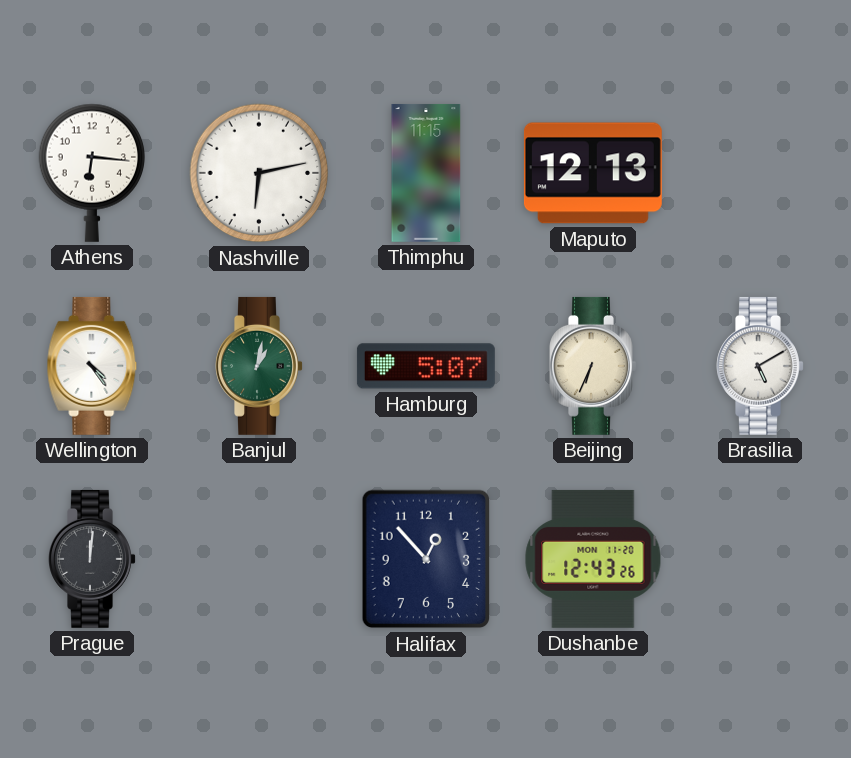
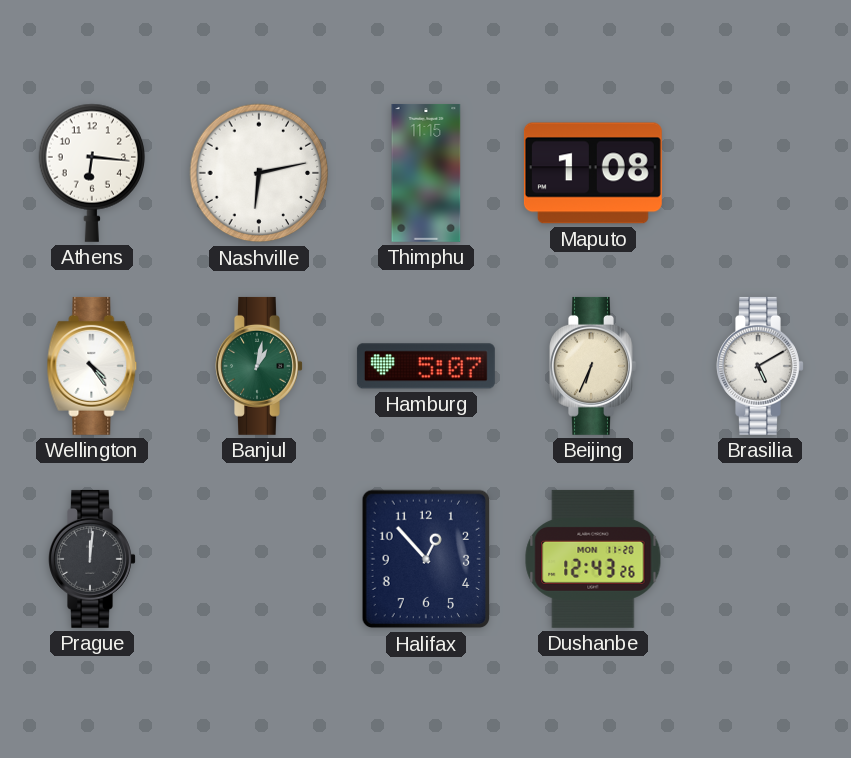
Maputo: 12:13 -> 1:08
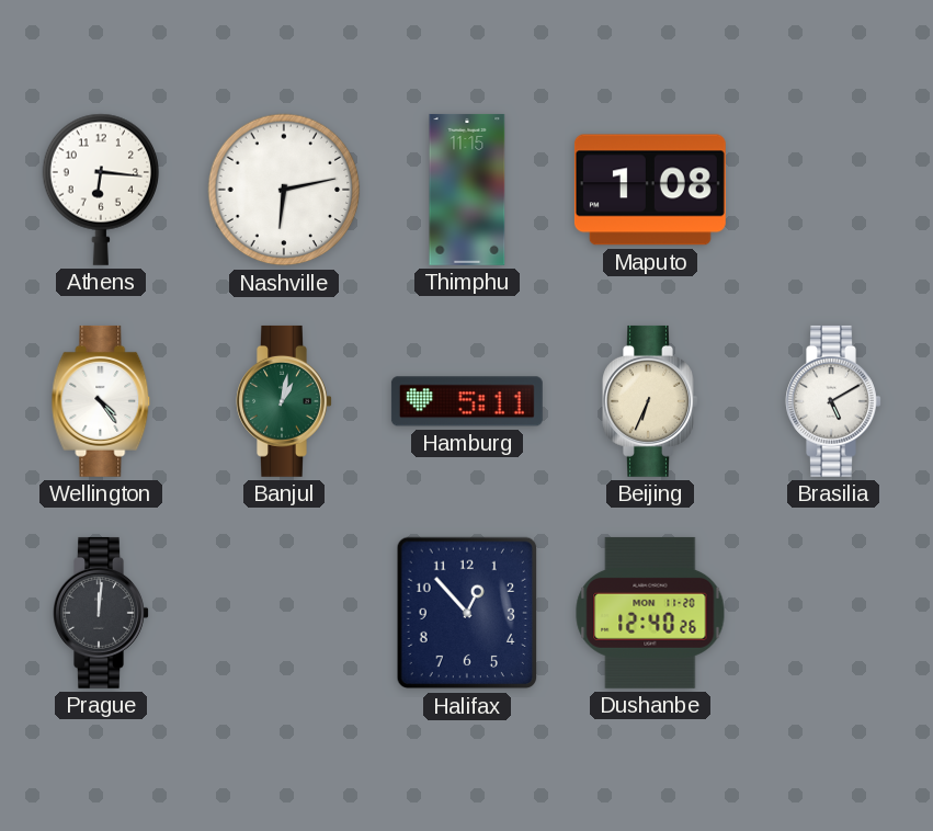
Hamburg: 5:07 -> 5:11
Dushanbe: 12:43 -> 12:40
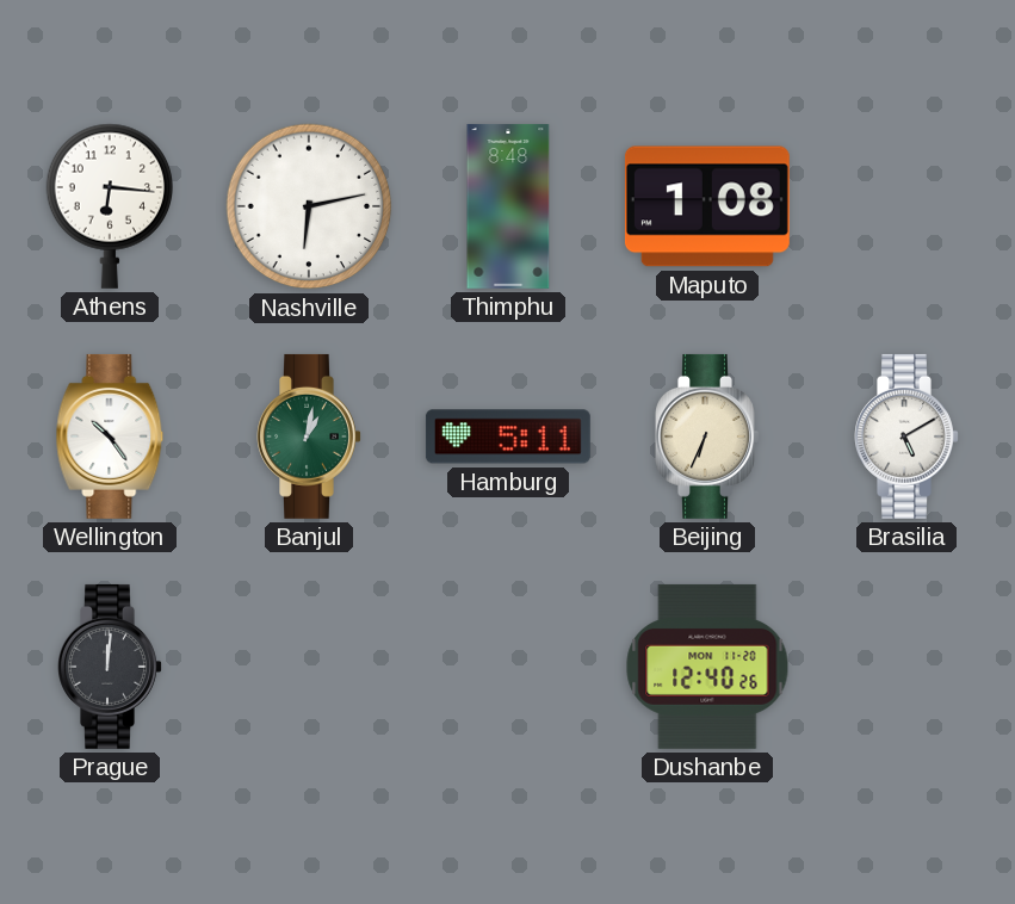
Thimphu: 11:15 -> 8:48
Wellington: 4:24 -> 10:24
Halifax: 12:53 -> none
